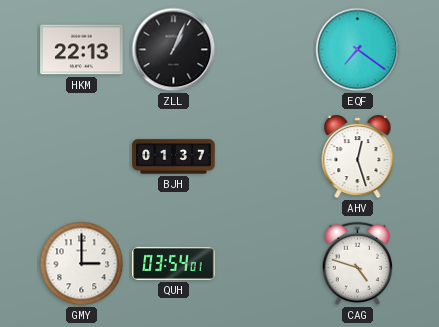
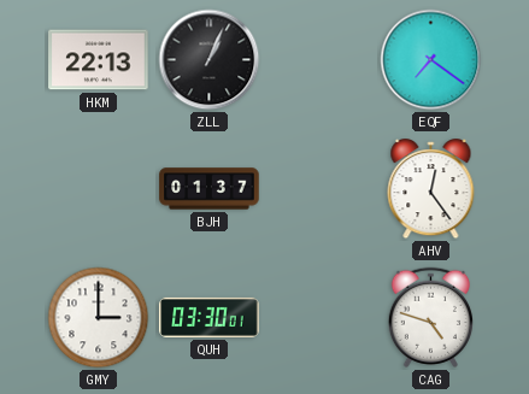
AHV: 12:27 -> 12:24
QUH: 03:54 -> 03:30
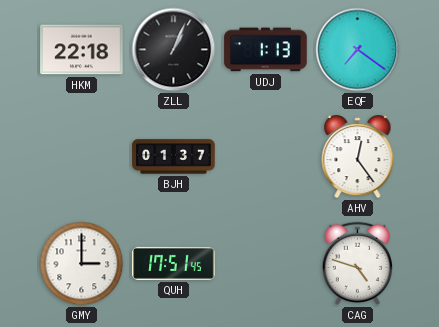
HKM: 22:13 -> 22:18
UDJ: none -> 1:13
QUH: 03:30 -> 17:51
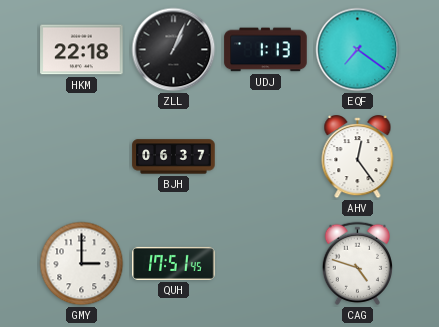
BJH: 01:37 -> 06:37
